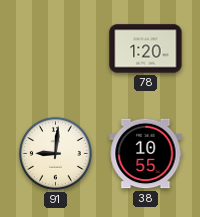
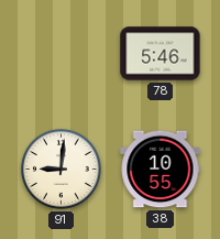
78: 1:20 -> 5:46
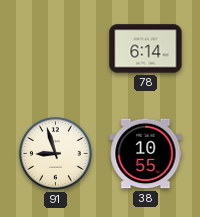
78: 5:46 -> 6:14
91: 9:01 -> 8:57
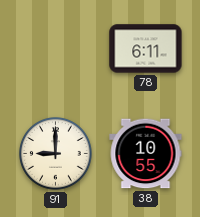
78: 6:14 -> 6:11
91: 8:57 -> 9:00
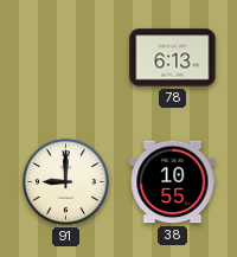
78: 6:11 -> 6:13
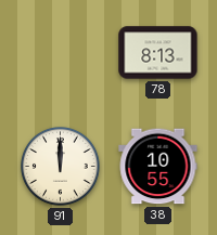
78: 6:13 -> 8:13
91: 9:00 -> 12:00
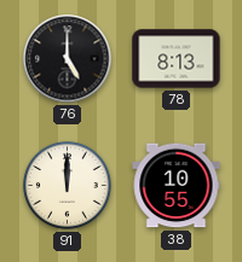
76: none -> 5:00
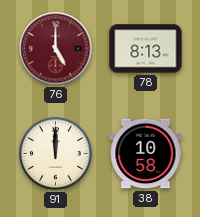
76 dial: black -> burgundy
38: 10:55 -> 10:58
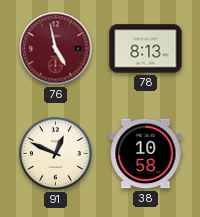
76: 5:00 -> 4:58
91: 12:00 -> 12:49
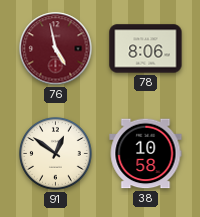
78: 8:13 -> 8:06
91: 12:49 -> 12:51
